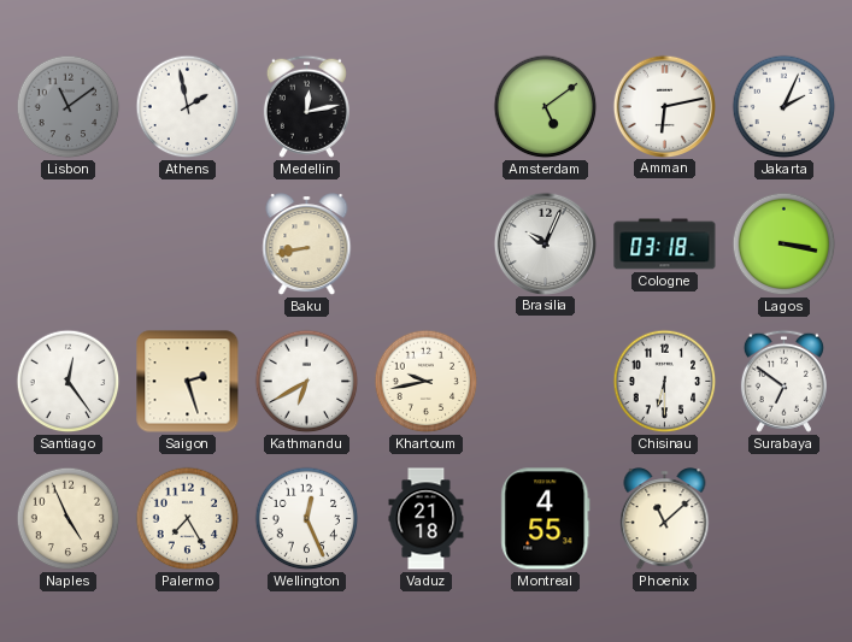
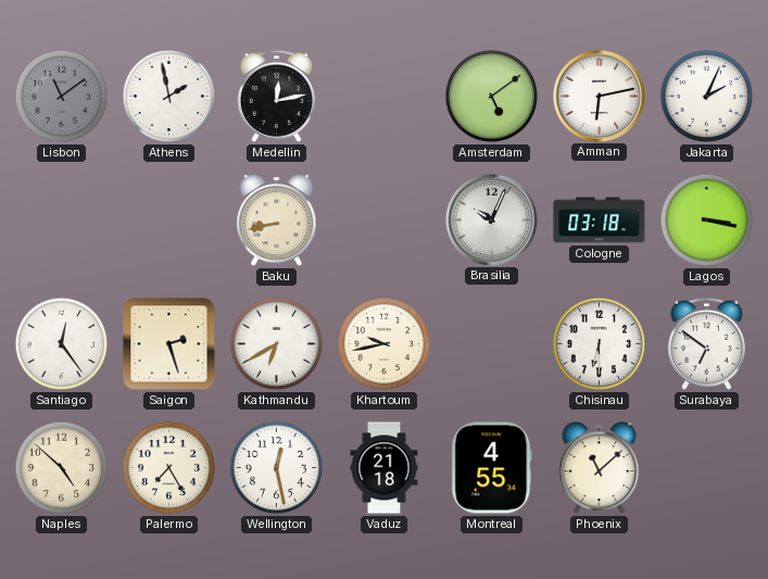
Naples: 4:56 -> 4:52
Wellington: 12:26 -> 12:28
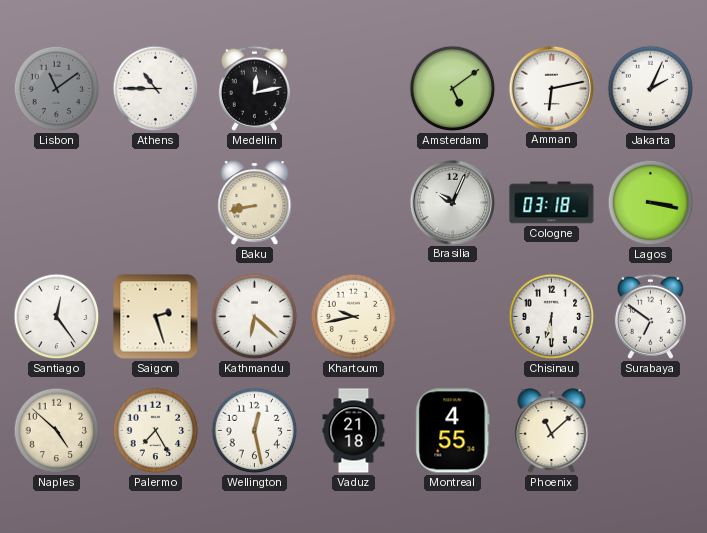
Athens: 1:58 -> 10:45
Kathmandu: 6:40 -> 6:22
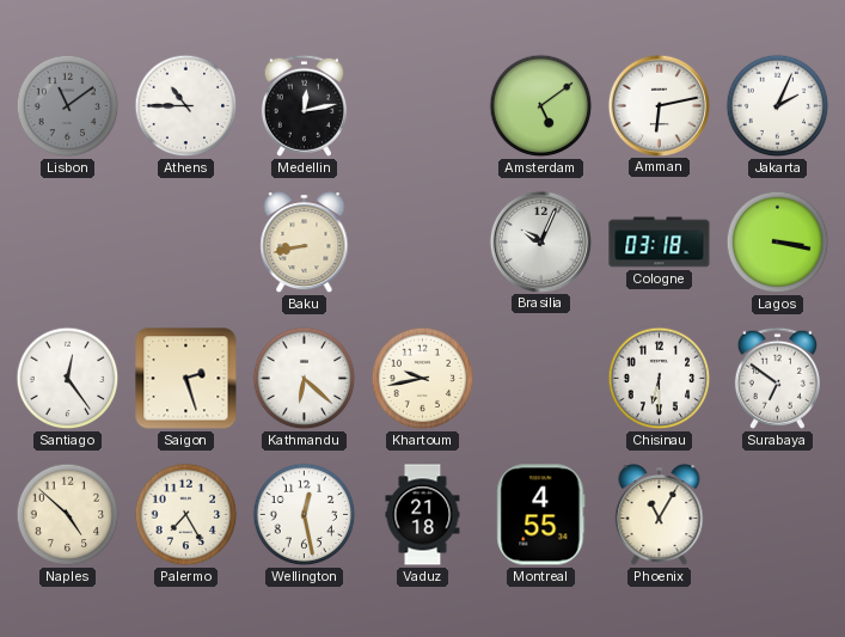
Phoenix: 11:08 -> 11:05
